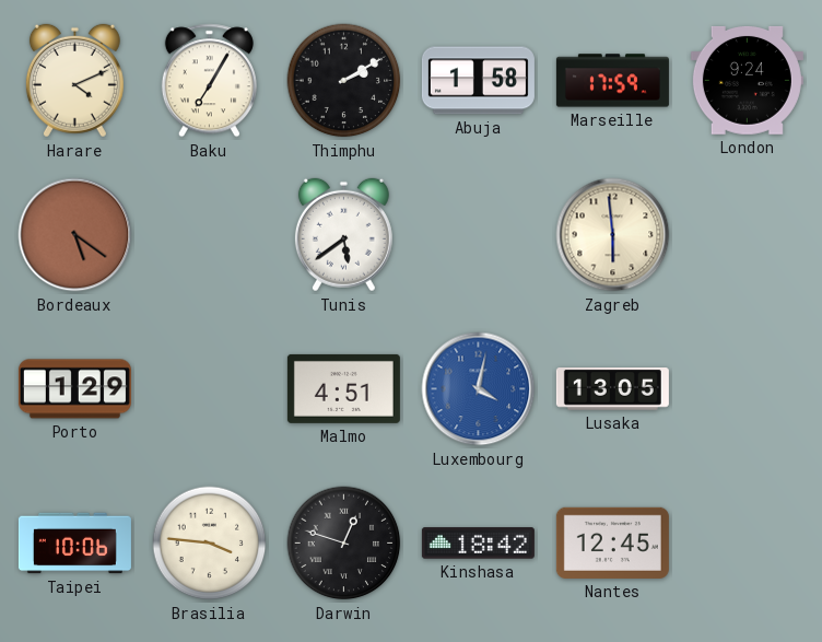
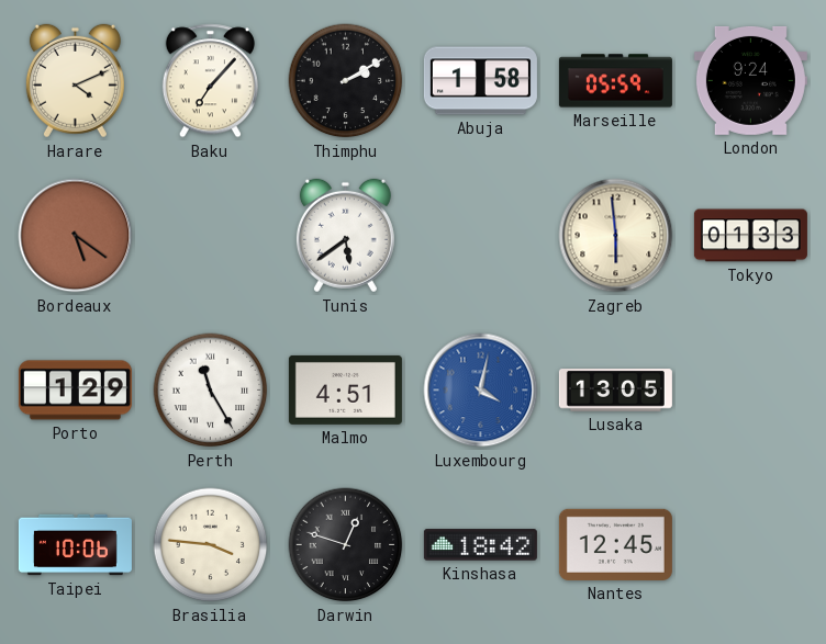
Baku: 7:05 -> 7:07
Marseille: 17:59 -> 05:59
Tokyo: none -> 01:33
Perth: none -> 11:25
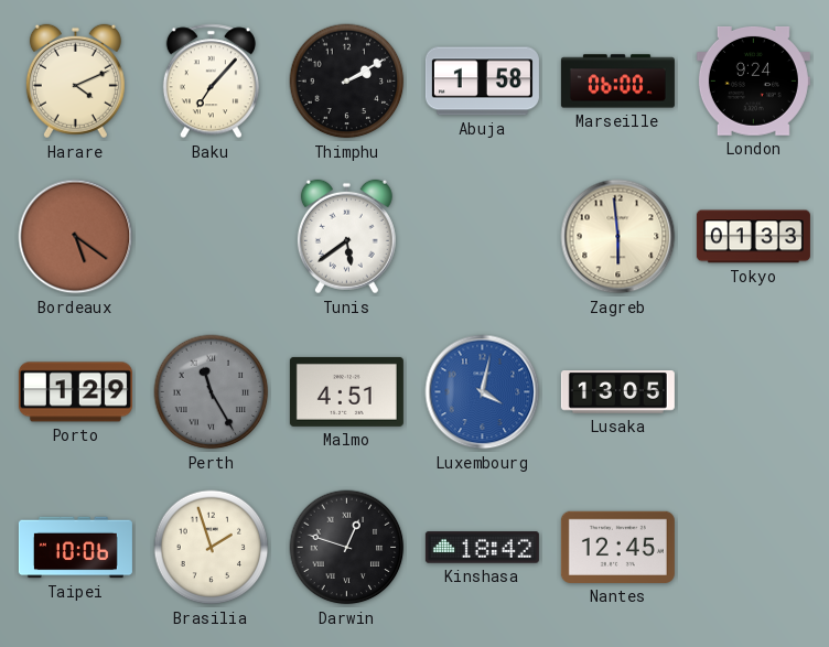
Marseille: 05:59 -> 06:00
Perth dial: white -> grey
Brasilia: 3:46 -> 1:57
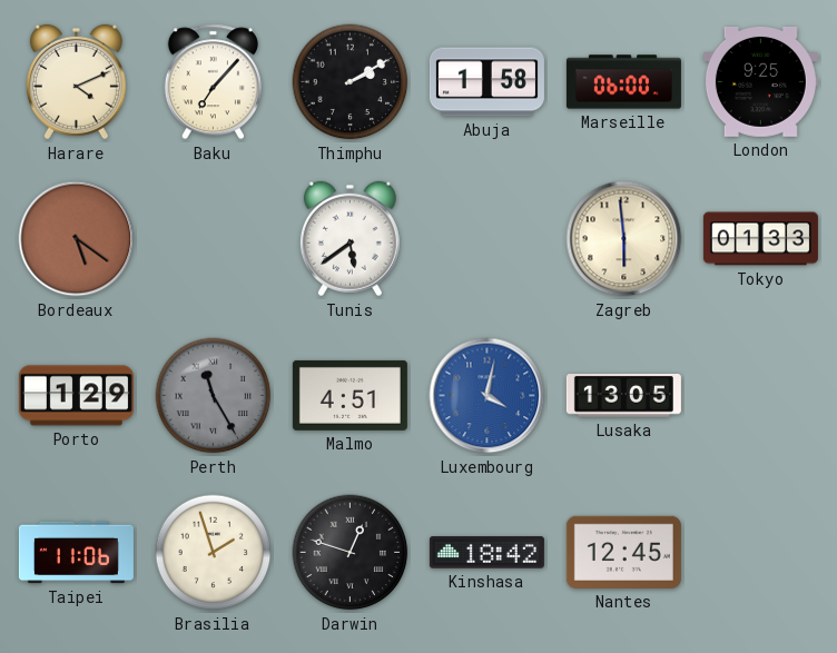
London: 9:24 -> 9:25
Taipei: 10:06 -> 11:06
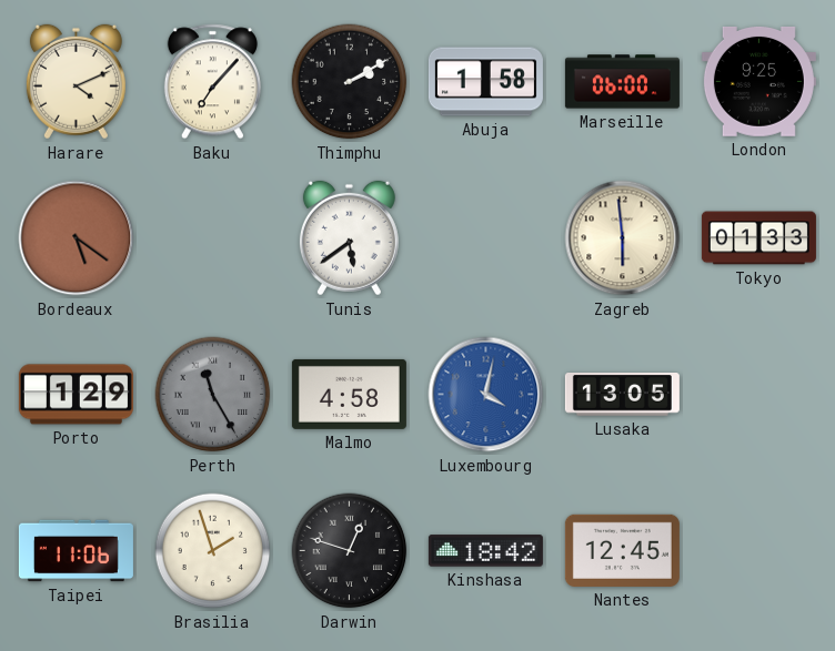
Malmo: 4:51 -> 4:58
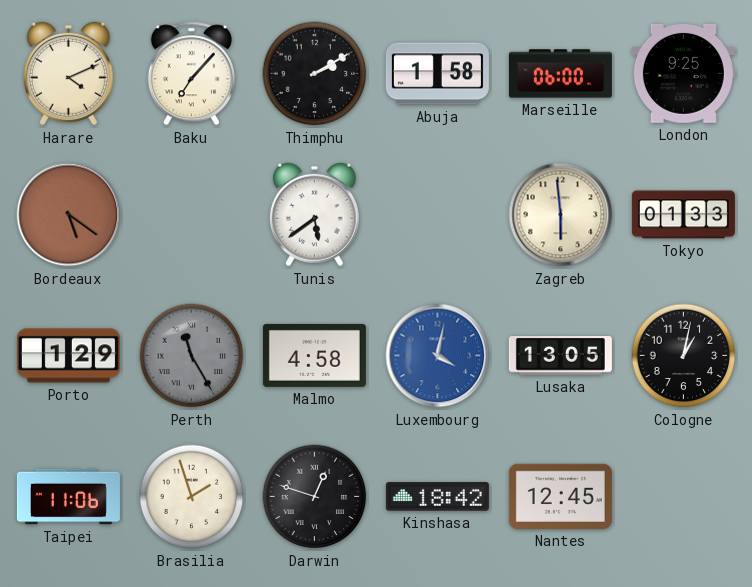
Cologne: none -> 1:02
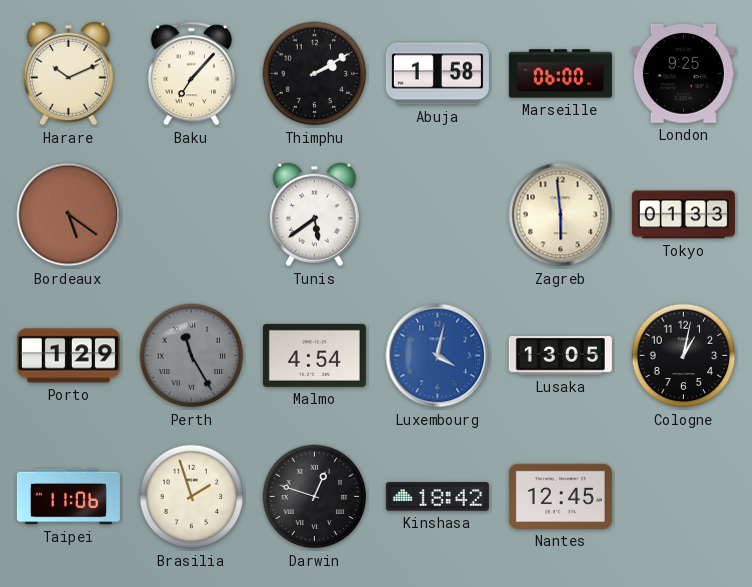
Harare: 4:11 -> 10:11
Malmo: 4:58 -> 4:54
